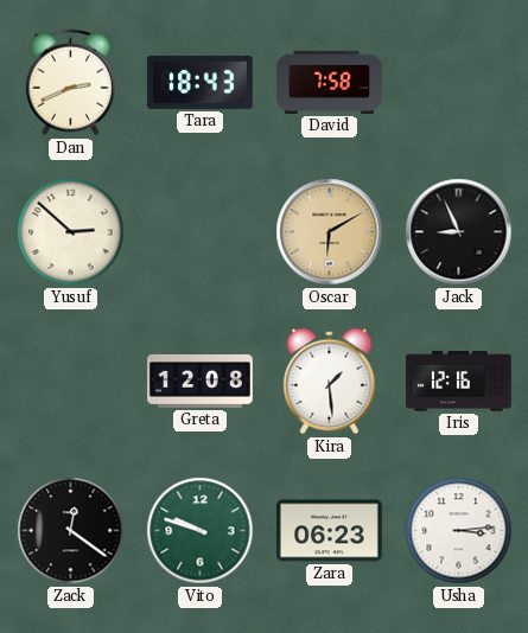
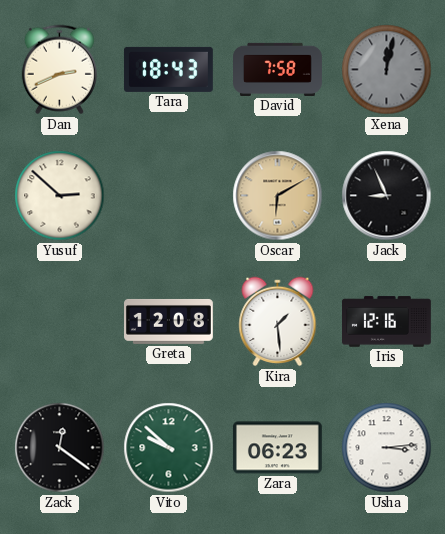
Xena: none -> 12:02
Vito: 9:48 -> 9:52
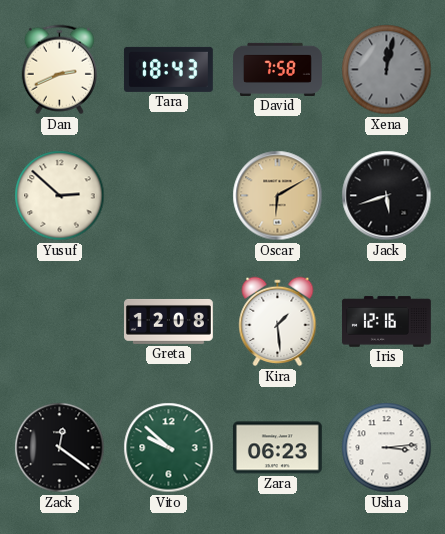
Jack: 8:56 -> 5:42
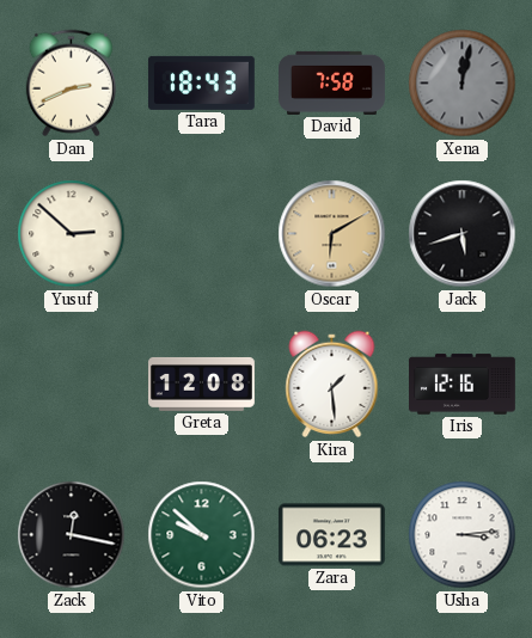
Zack: 12:21 -> 12:17
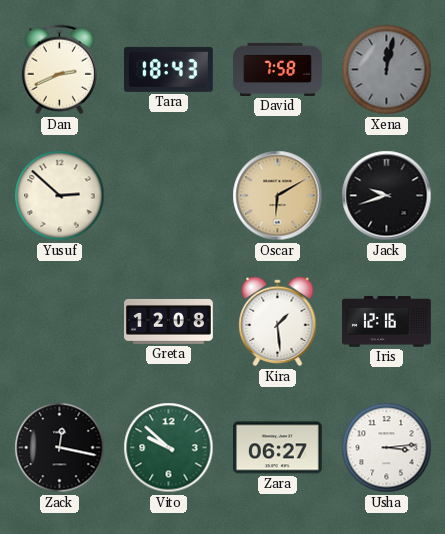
Jack: 5:42 -> 9:42
Zara: 06:23 -> 06:27
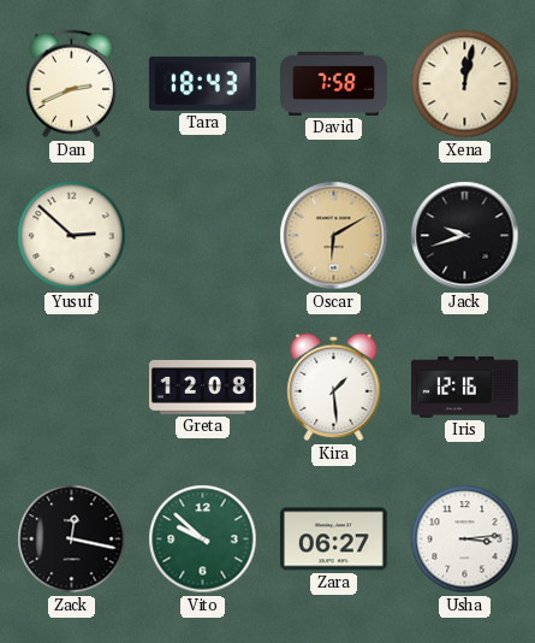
Xena dial: grey -> cream
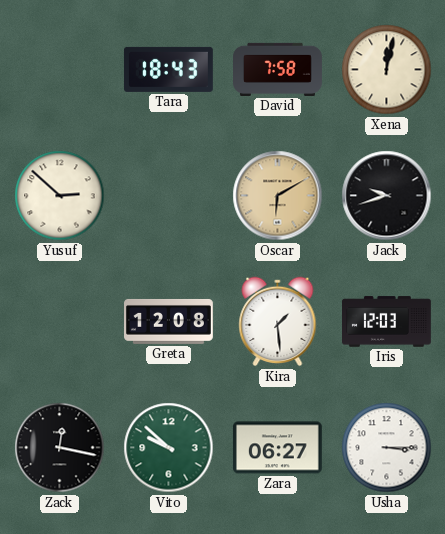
Dan: 2:41 -> none
Iris: 12:16 -> 12:03
Usha: 3:14 -> 3:15
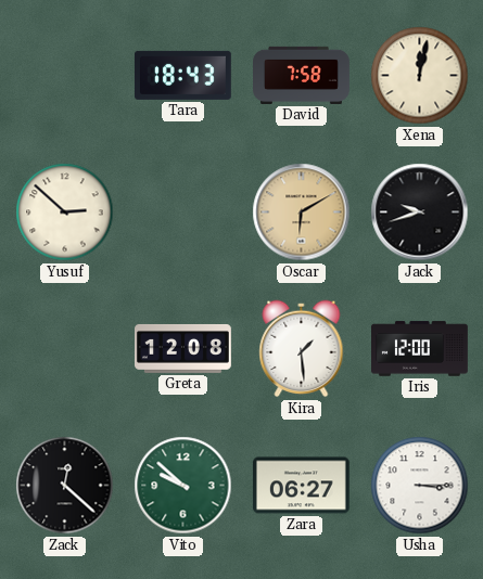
Iris: 12:03 -> 12:00
Zack: 12:17 -> 12:22
